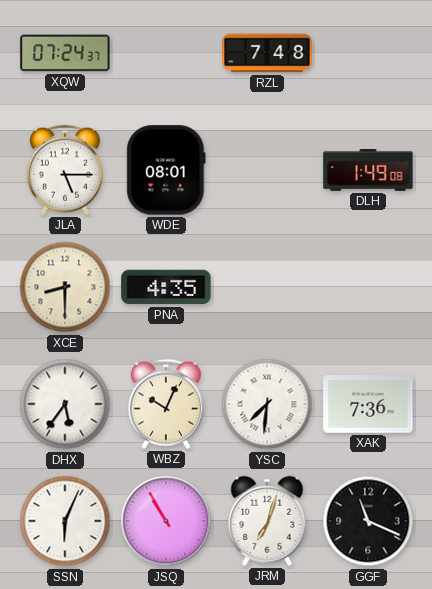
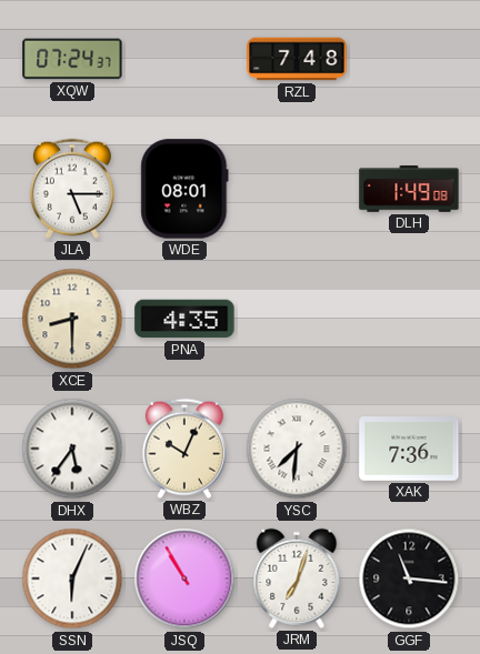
GGF: 11:19 -> 11:16
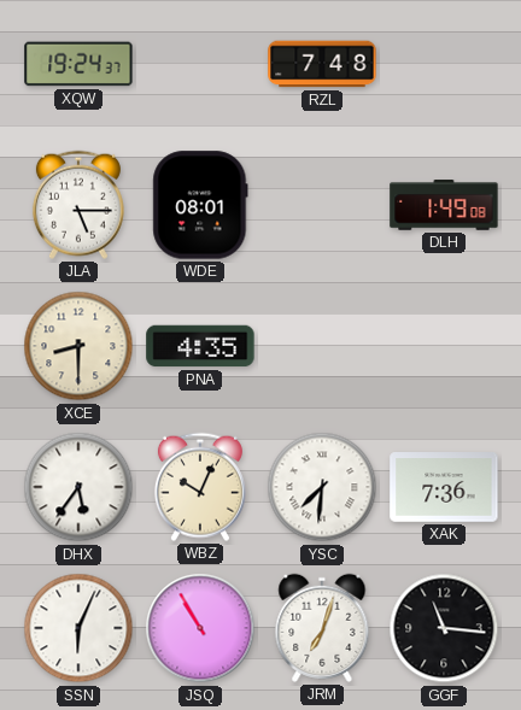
XQW: 07:24 -> 19:24
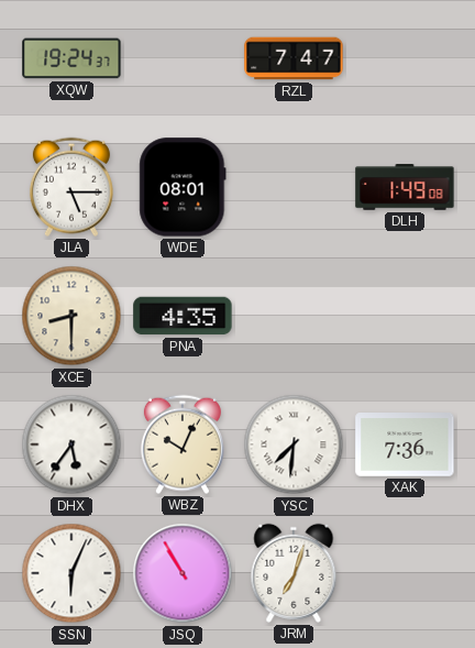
RZL: 7:48 -> 7:47
GGF: 11:16 -> none
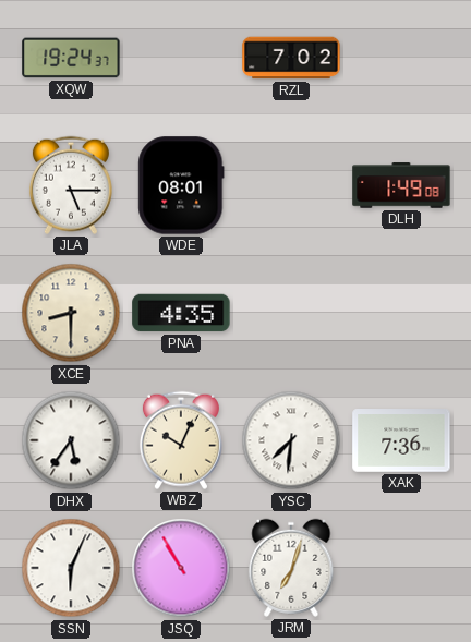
RZL: 7:47 -> 7:02
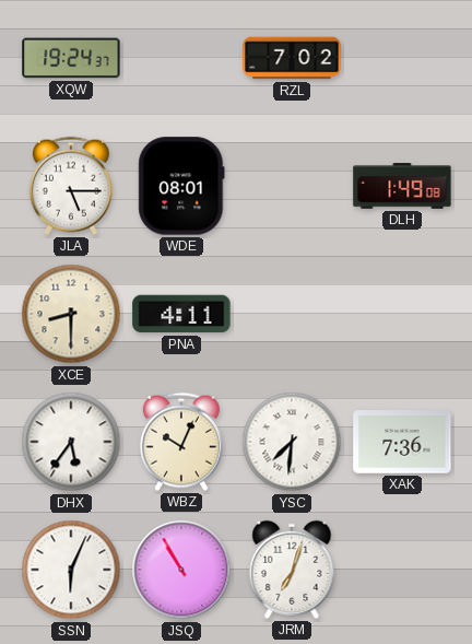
PNA: 4:35 -> 4:11
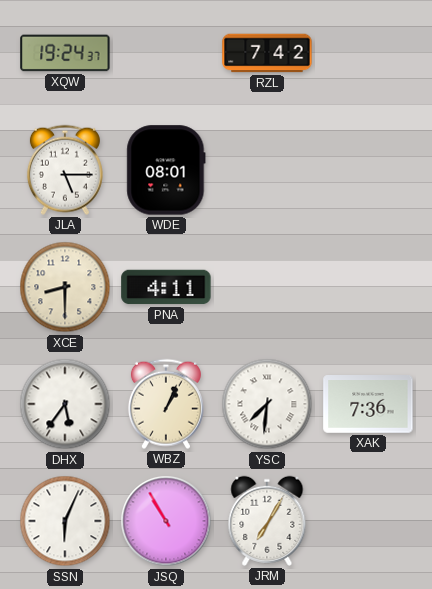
RZL: 7:02 -> 7:42
DLH: 1:49 -> none
WBZ: 10:04 -> 1:04
JRM: 7:03 -> 7:05
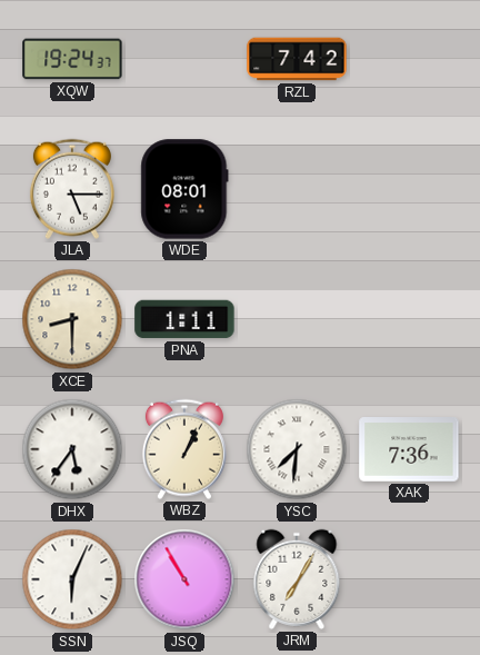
PNA: 4:11 -> 1:11
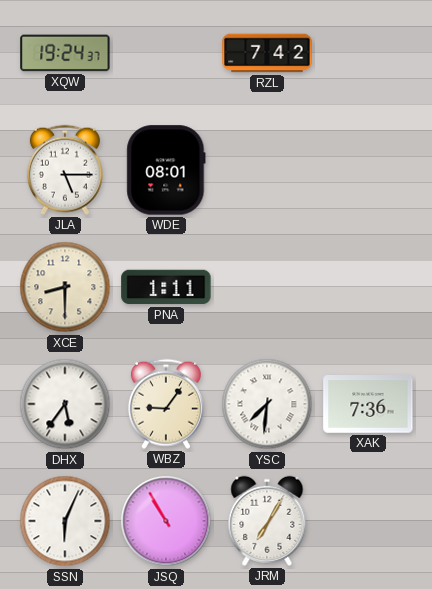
WBZ: 1:04 -> 9:06
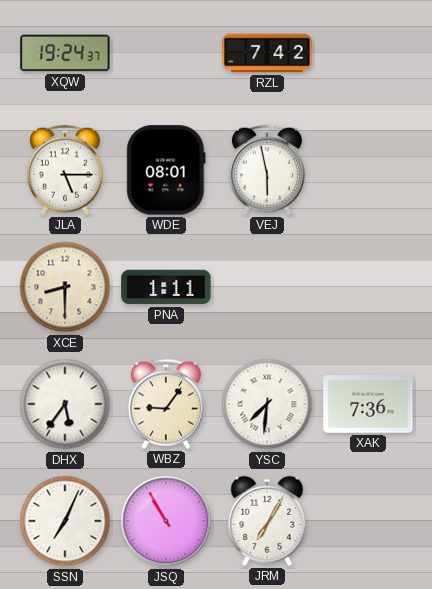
VEJ: none -> 5:58
SSN: 6:04 -> 7:04
